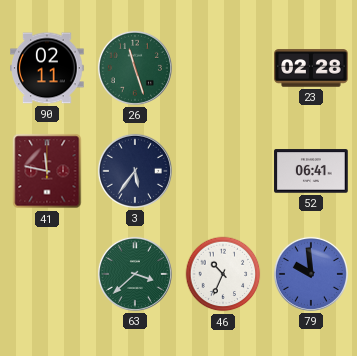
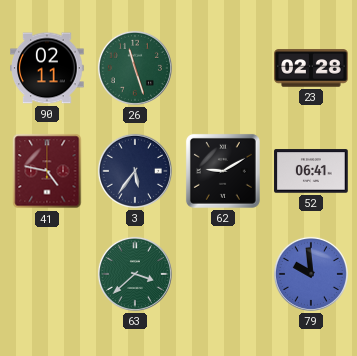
41: 11:47 -> 4:47
62: none -> 9:10
46: 10:34 -> none
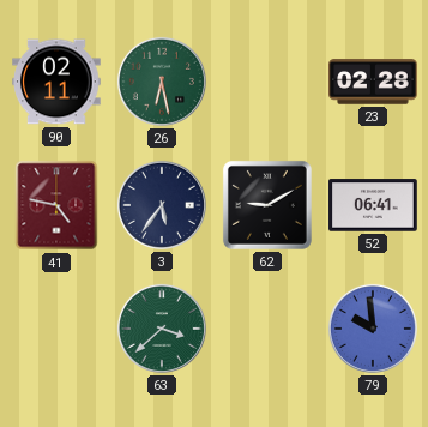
26: 11:27 -> 6:28
